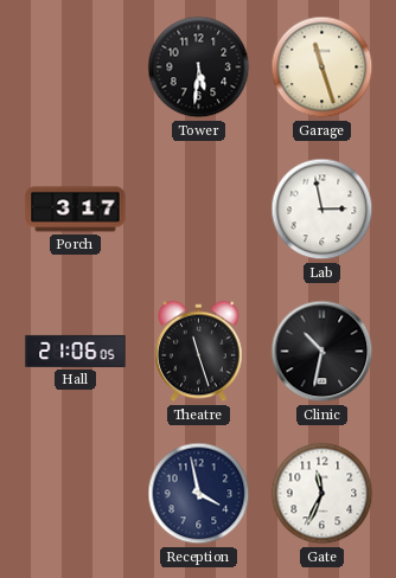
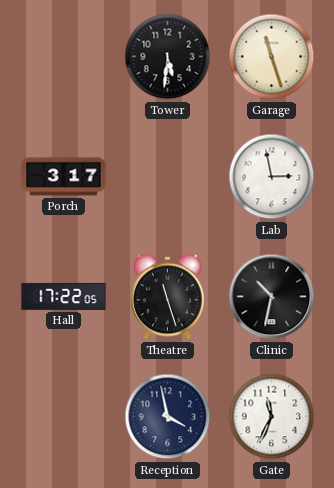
Hall: 21:06 -> 17:22
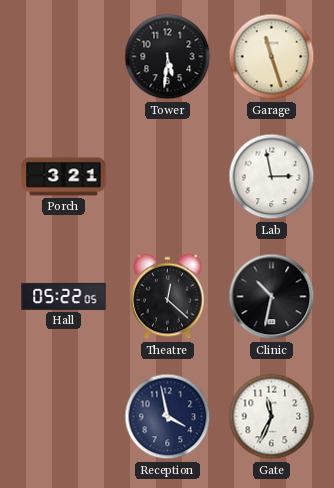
Porch: 3:17 -> 3:21
Hall: 17:22 -> 05:22
Theatre: 11:27 -> 12:22
